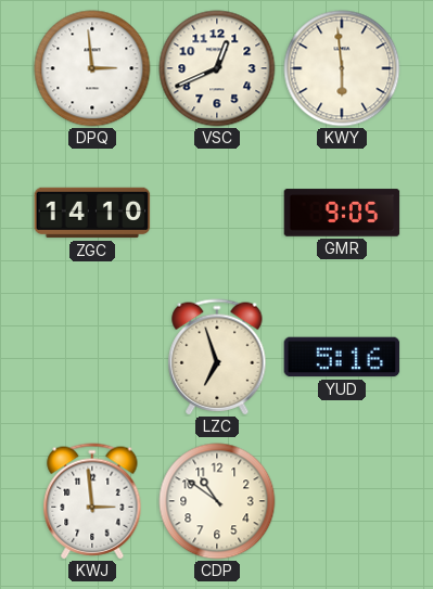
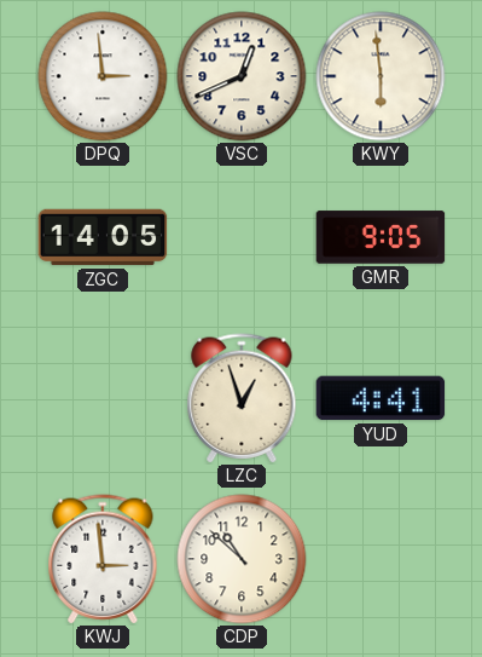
ZGC: 14:10 -> 14:05
LZC: 6:57 -> 12:57
YUD: 5:16 -> 4:41
CDP: 10:51 -> 10:52
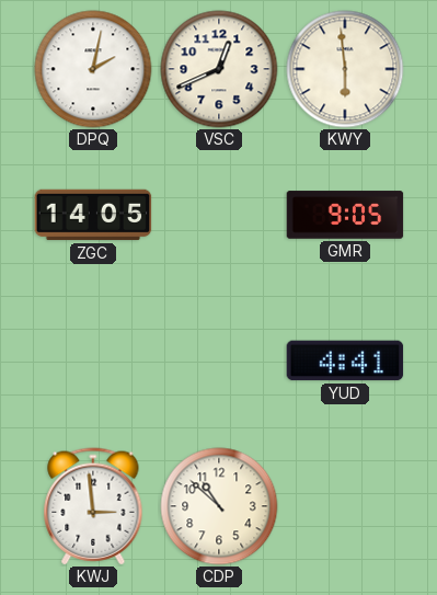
DPQ: 2:59 -> 2:02
LZC: 12:57 -> none
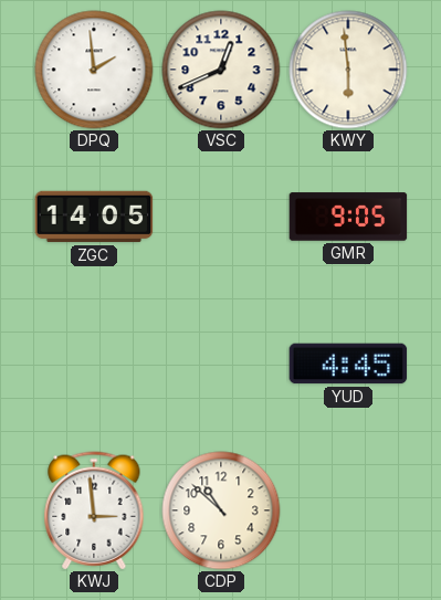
DPQ: 2:02 -> 1:59
YUD: 4:41 -> 4:45
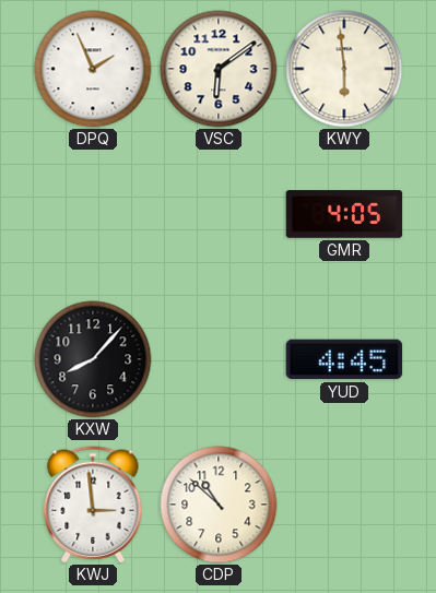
DPQ: 1:59 -> 1:56
VSC: 12:41 -> 6:09
ZGC: 14:05 -> none
GMR: 9:05 -> 4:05
KXW: none -> 8:07
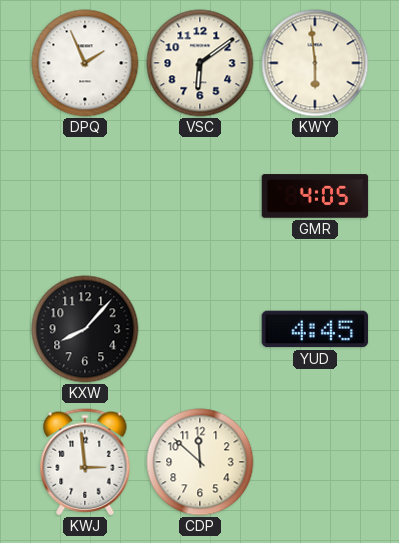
CDP: 10:52 -> 11:52
